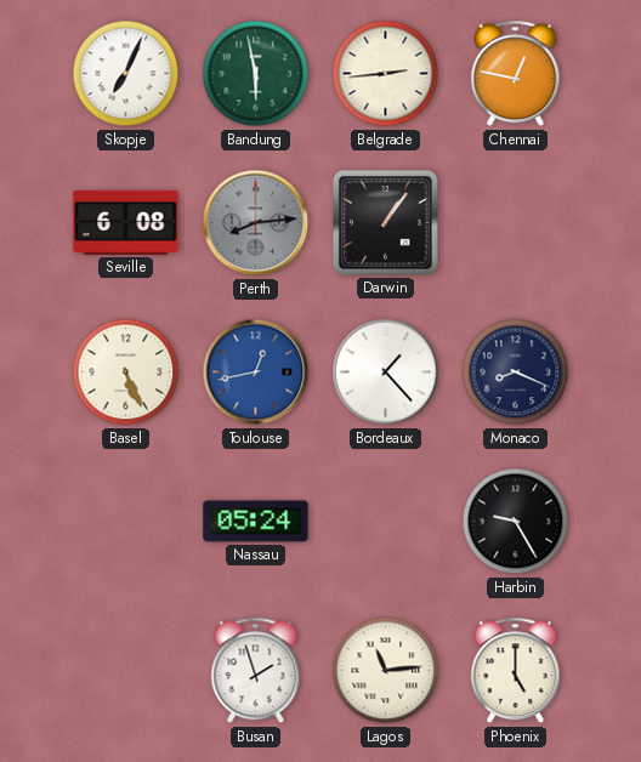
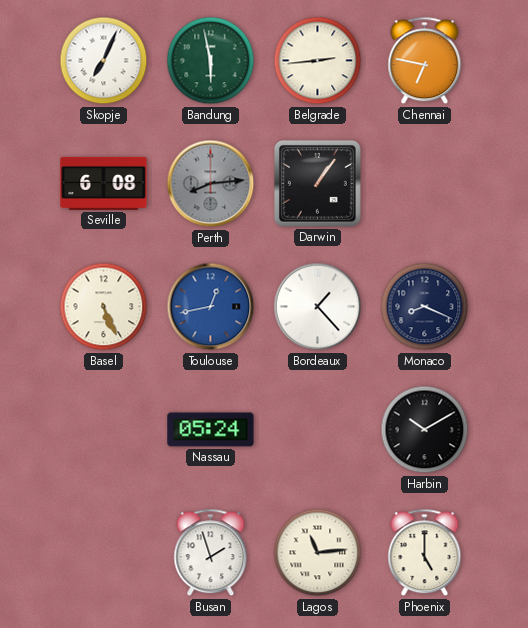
Chennai: 12:47 -> 6:47
Harbin: 9:25 -> 10:10
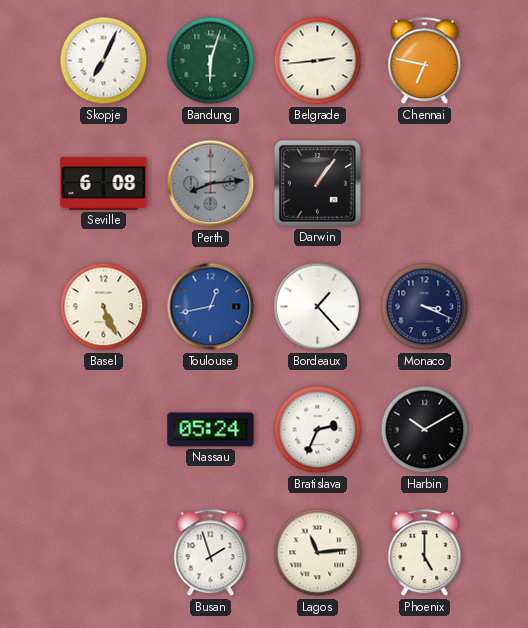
Bandung: 5:58 -> 6:03
Monaco: 8:19 -> 3:19
Bratislava: none -> 2:34
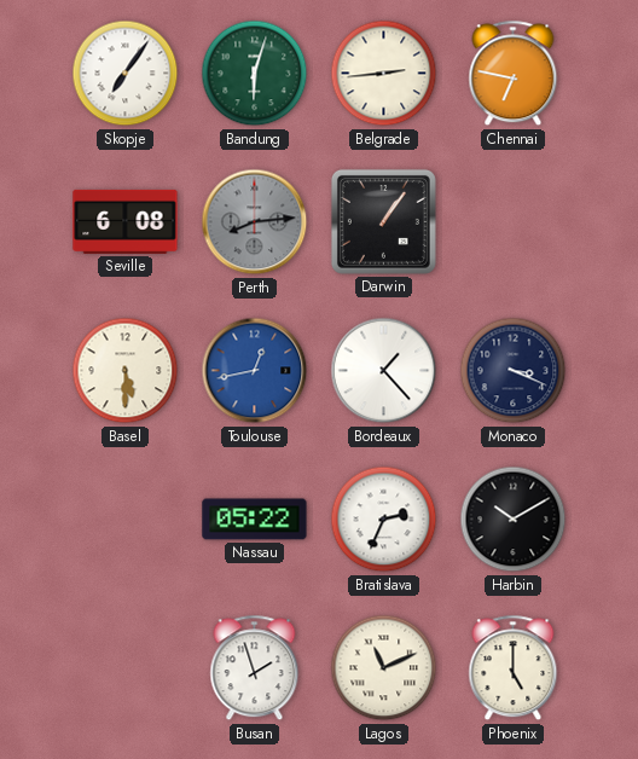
Skopje: 7:04 -> 7:06
Basel: 5:26 -> 5:30
Nassau: 05:24 -> 05:22
Lagos: 11:14 -> 11:11
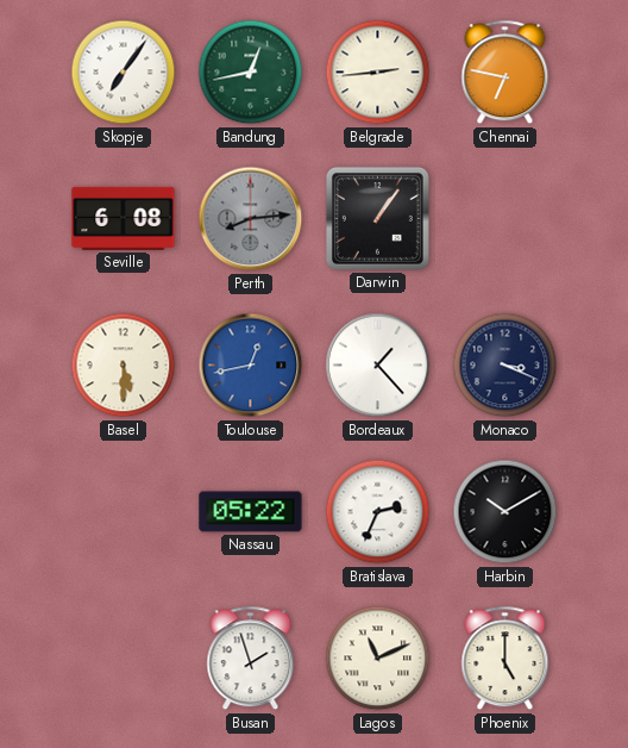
Bandung: 6:03 -> 12:43
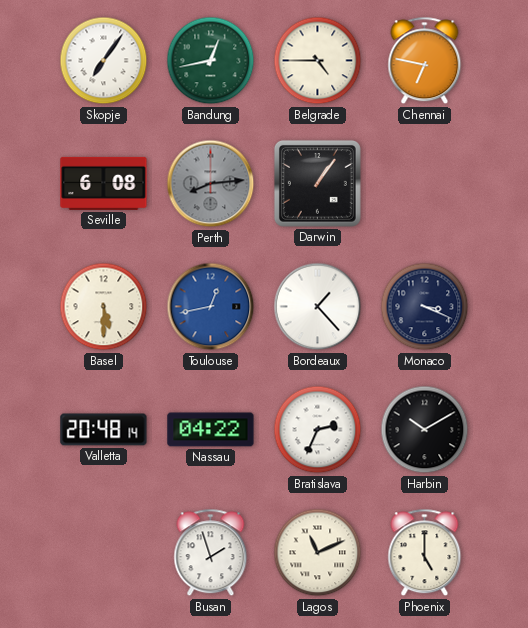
Belgrade: 2:44 -> 4:45
Valletta: none -> 20:48
Nassau: 05:22 -> 04:22
